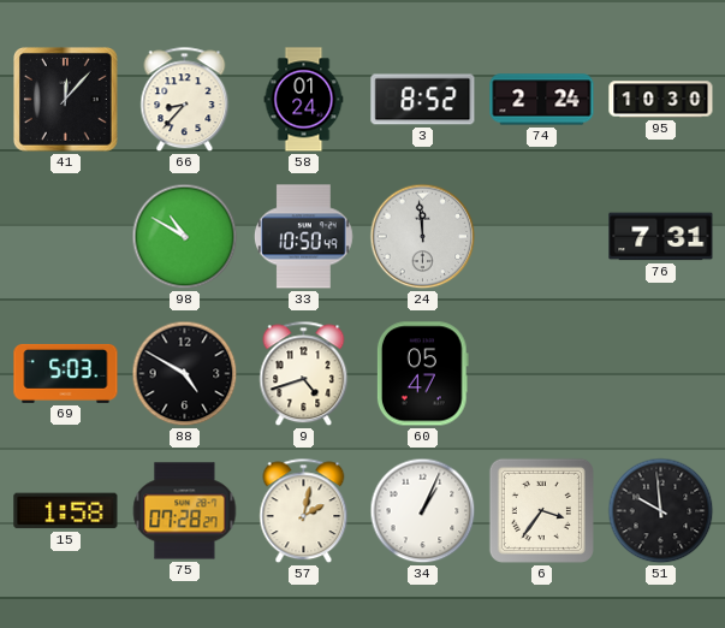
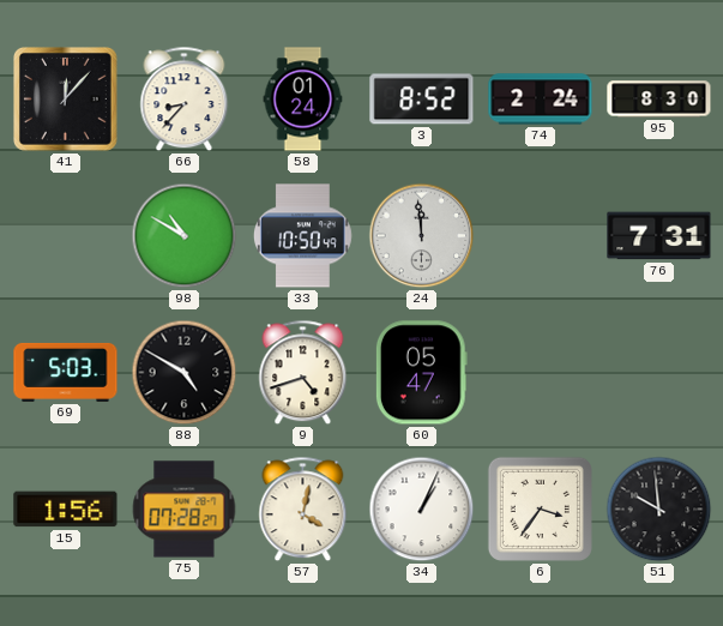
95: 10:30 -> 8:30
15: 1:58 -> 1:56
57: 2:02 -> 4:02
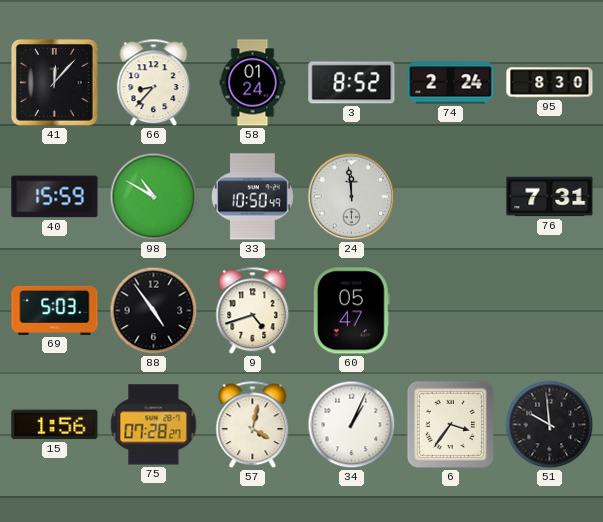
40: none -> 15:59
88: 4:50 -> 4:54
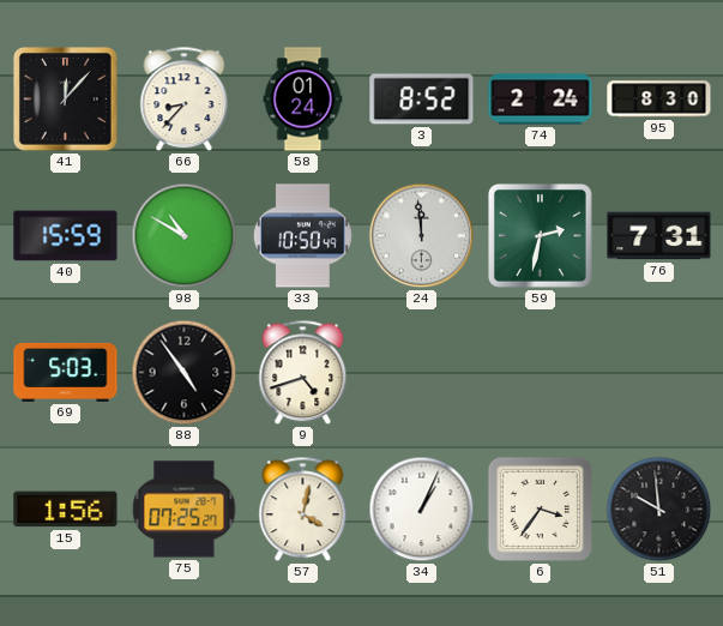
59: none -> 2:32
60: 05:47 -> none
75: 07:28 -> 07:25
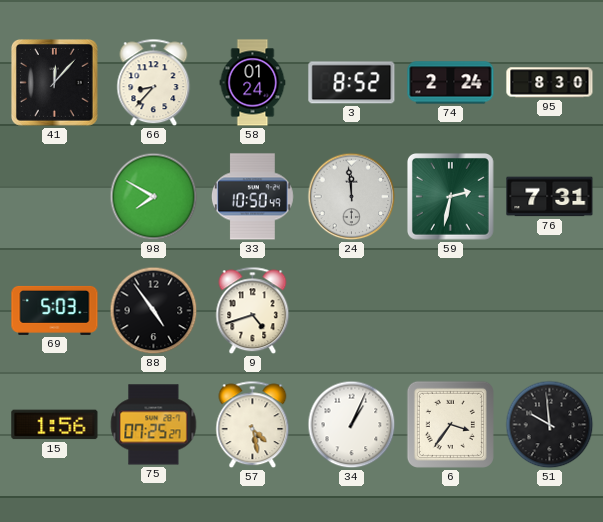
40: 15:59 -> none
98: 10:50 -> 7:50
57: 4:02 -> 4:28
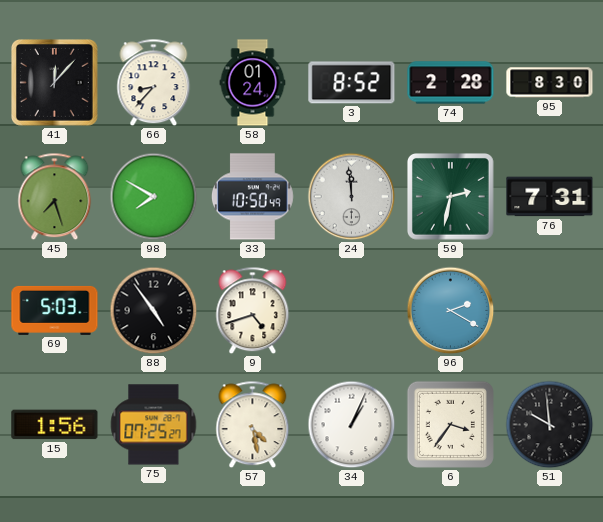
74: 2:24 -> 2:28
45: none -> 7:27
96: none -> 2:20
